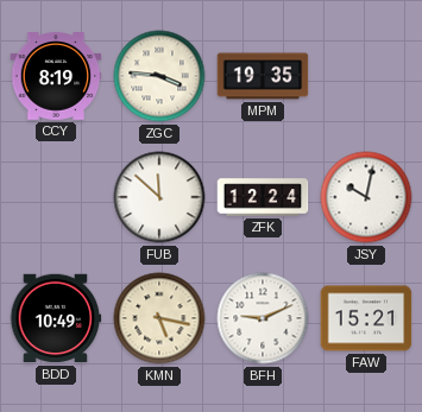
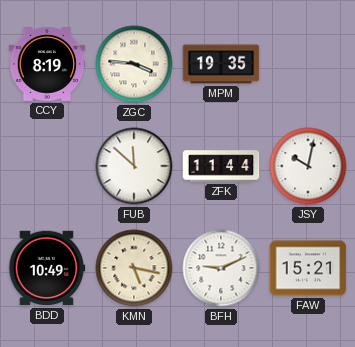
ZFK: 12:24 -> 11:44
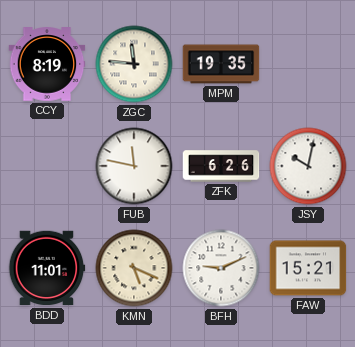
ZGC: 3:46 -> 11:46
FUB: 11:52 -> 11:47
ZFK: 11:44 -> 6:26
BDD: 10:49 -> 11:01
KMN: 5:17 -> 5:19
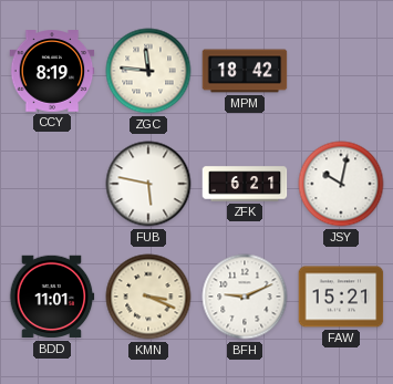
MPM: 19:35 -> 18:42
FUB: 11:47 -> 5:47
ZFK: 6:26 -> 6:21
KMN: 5:19 -> 3:19
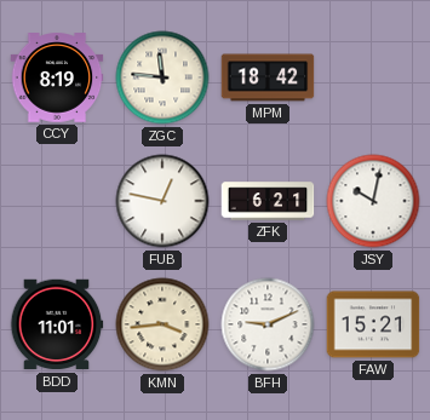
FUB: 5:47 -> 12:47
KMN: 3:19 -> 3:44
